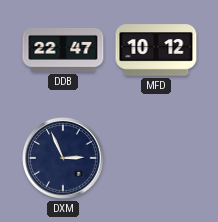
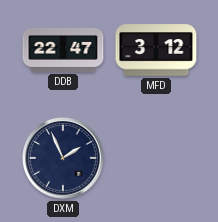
MFD: 10:12 -> 3:12
DXM: 2:56 -> 1:56
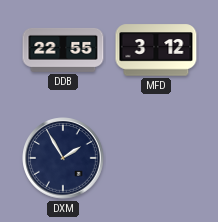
DDB: 22:47 -> 22:55
DXM: 1:56 -> 1:55
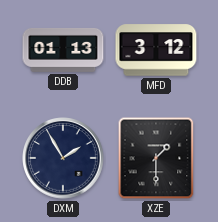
DDB: 22:55 -> 01:13
XZE: none -> 1:30
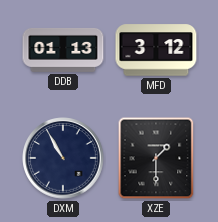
DXM: 1:55 -> 10:55
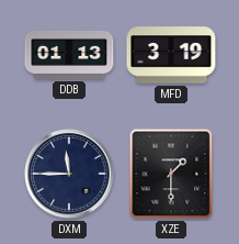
MFD: 3:12 -> 3:19
DXM: 10:55 -> 11:45
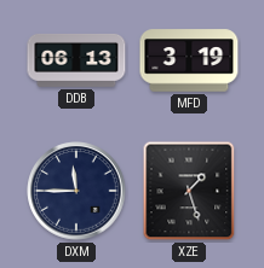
DDB: 01:13 -> 06:13
XZE: 1:30 -> 1:27
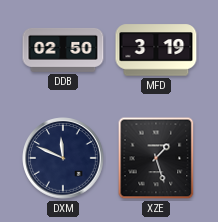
DDB: 06:13 -> 02:50
DXM: 11:45 -> 11:49
